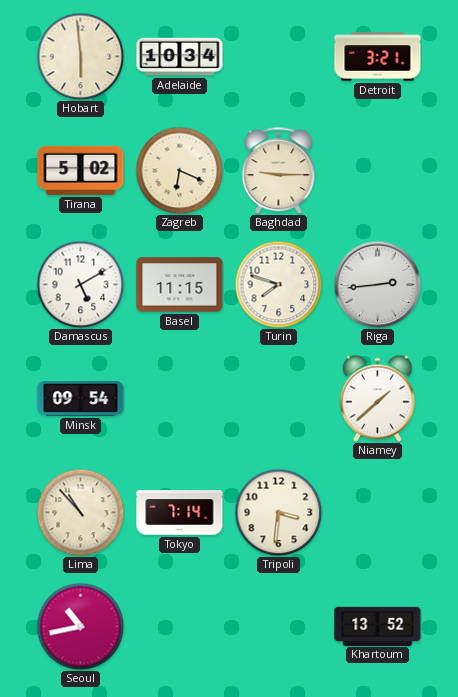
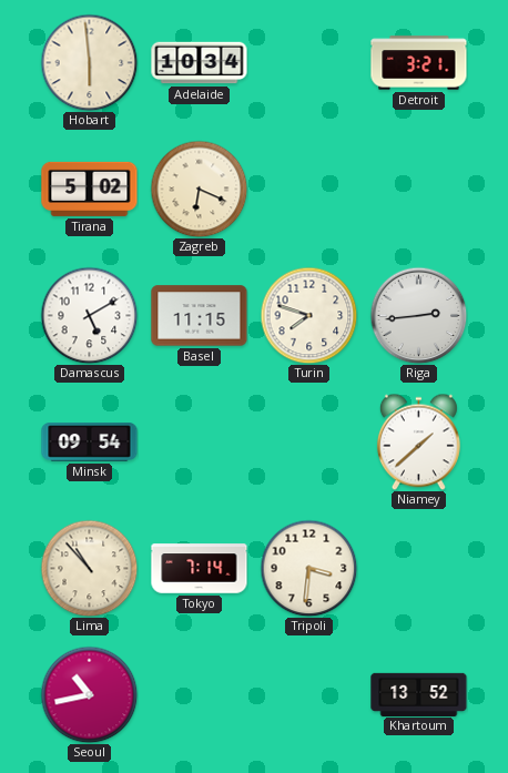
Baghdad: 9:15 -> none
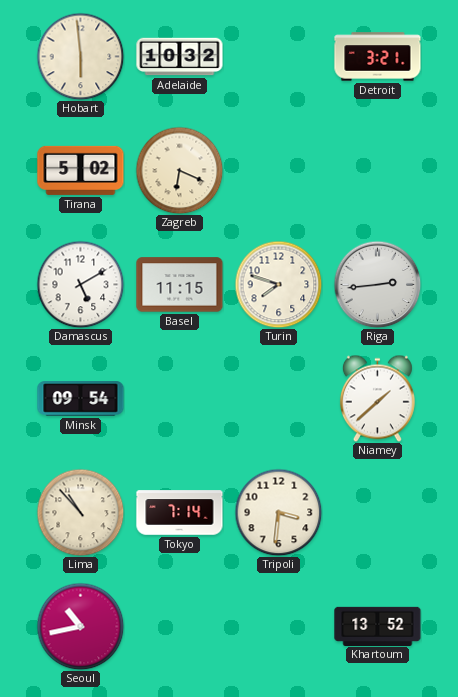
Adelaide: 10:34 -> 10:32
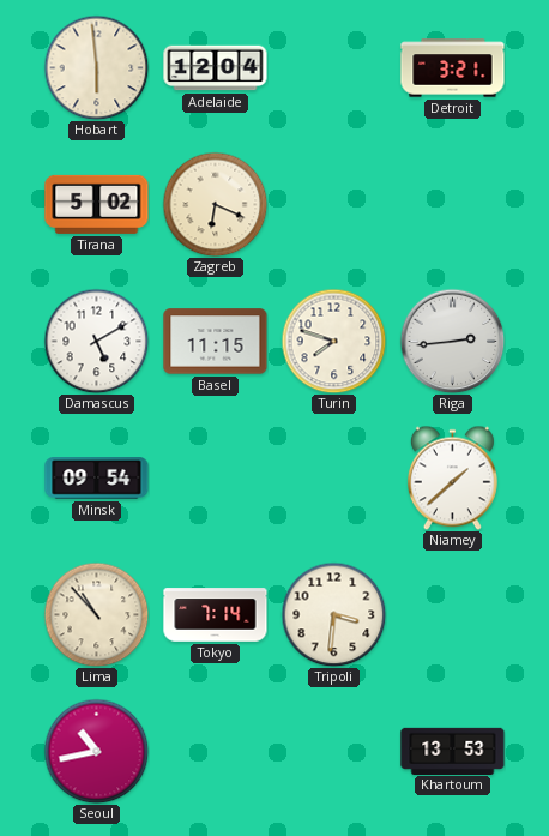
Adelaide: 10:32 -> 12:04
Khartoum: 13:52 -> 13:53
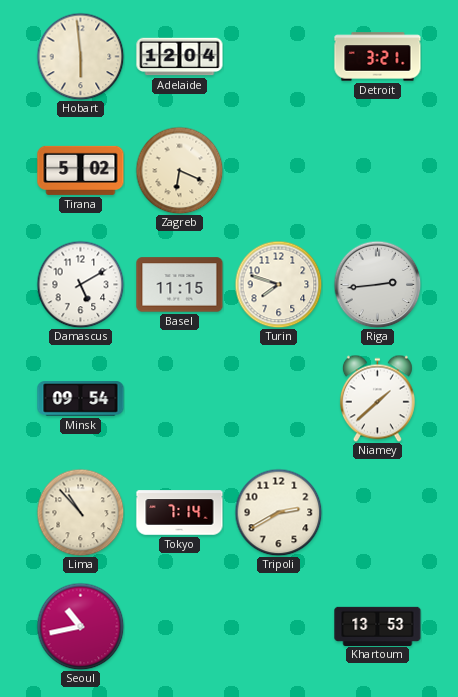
Tripoli: 3:31 -> 2:40
